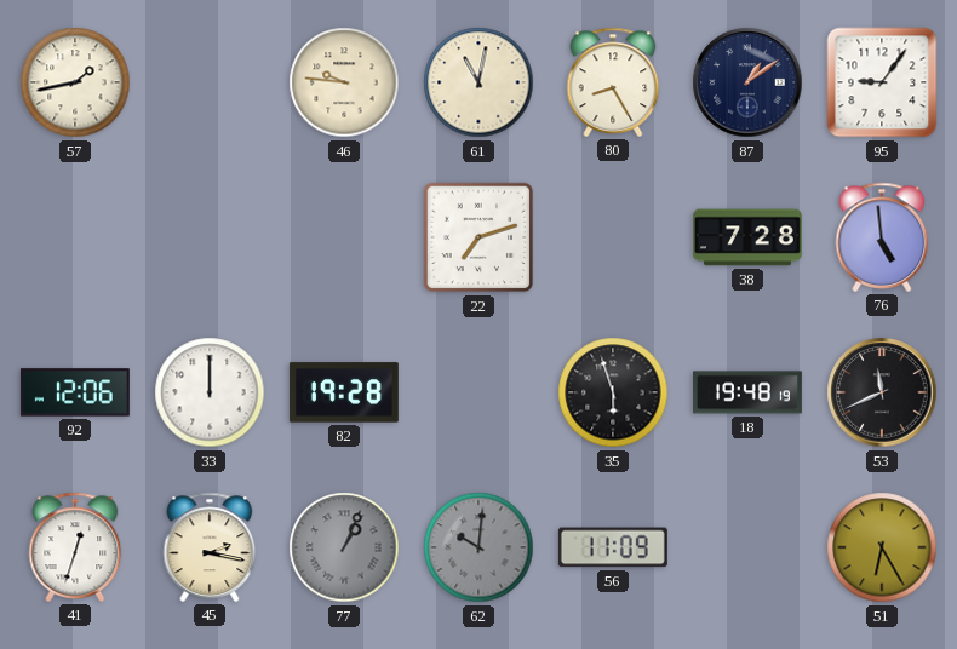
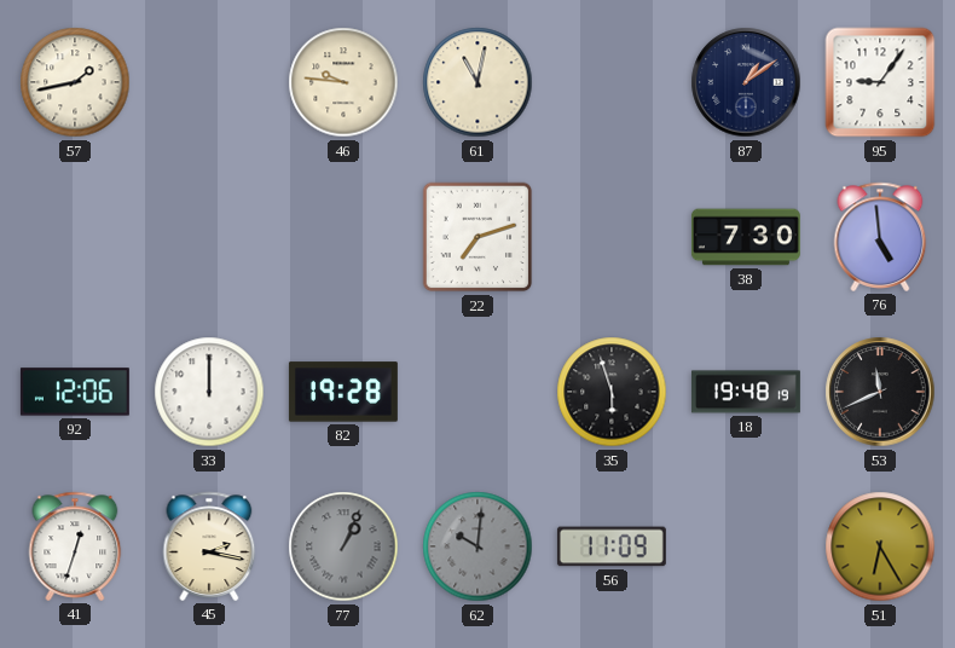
80: 8:25 -> none
38: 7:28 -> 7:30
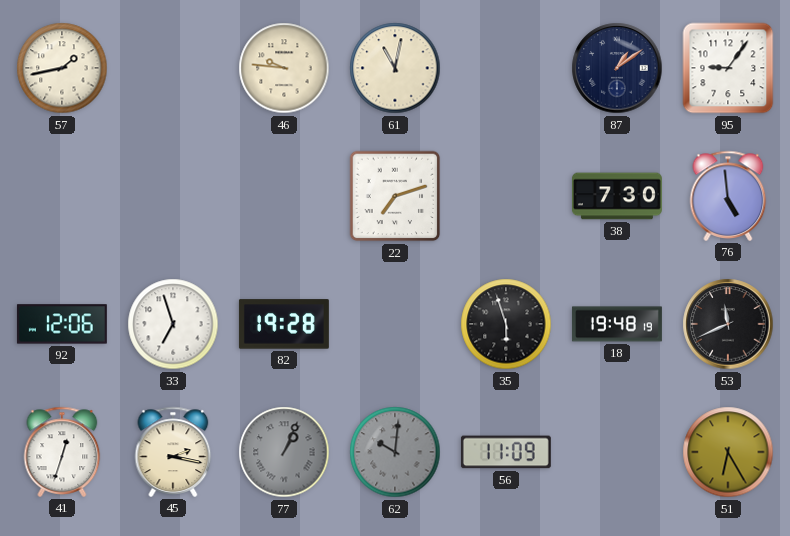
33: 12:00 -> 6:57
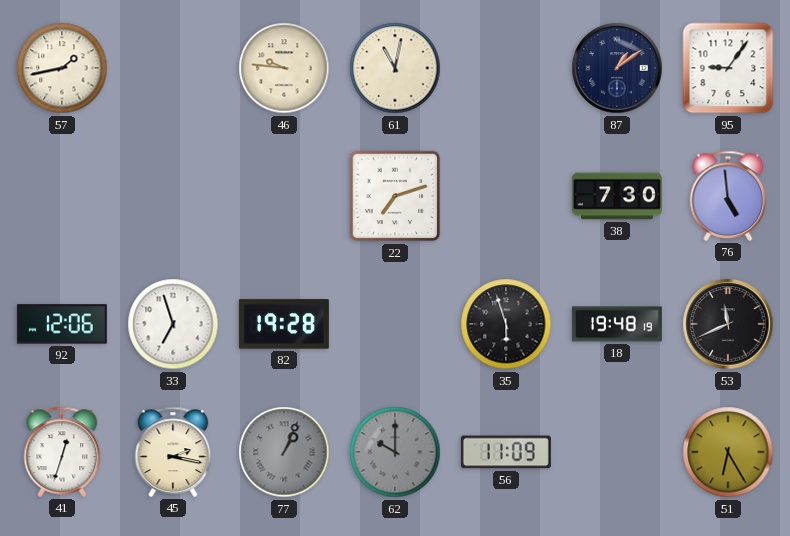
62: 10:01 -> 10:00
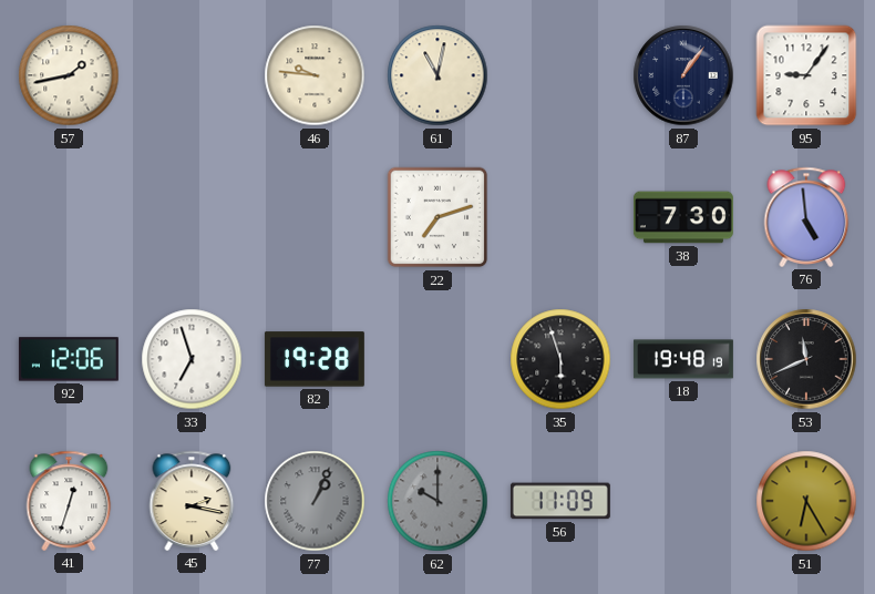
87: 1:09 -> 1:06
